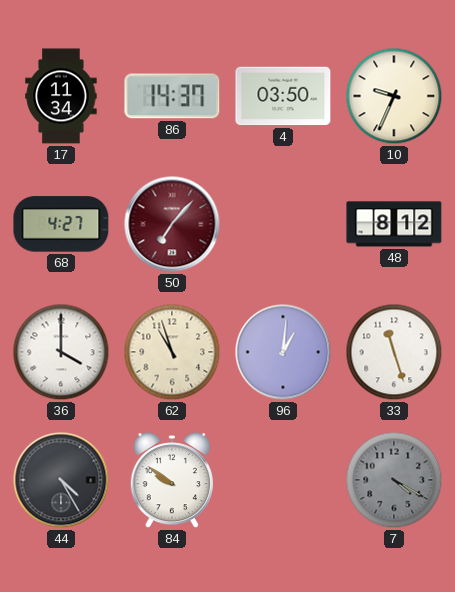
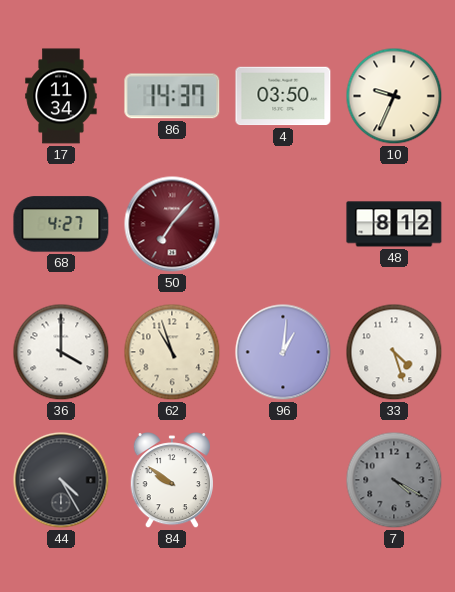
33: 11:27 -> 4:27
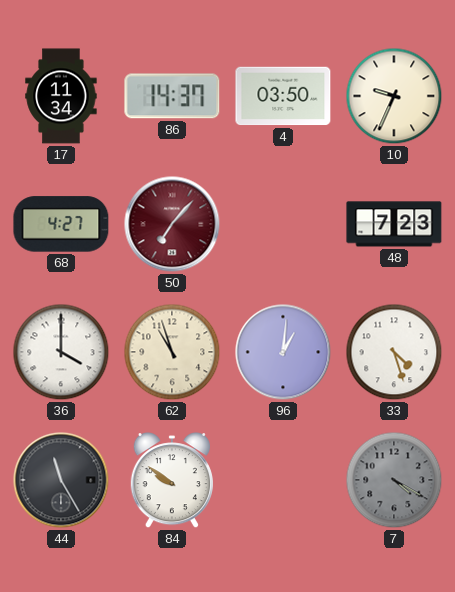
48: 8:12 -> 7:23
44: 4:25 -> 11:25
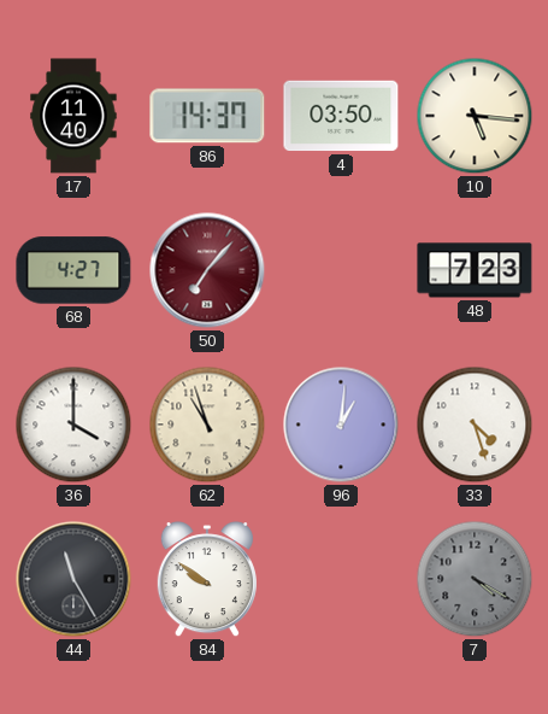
17: 11:34 -> 11:40
10: 9:34 -> 5:16
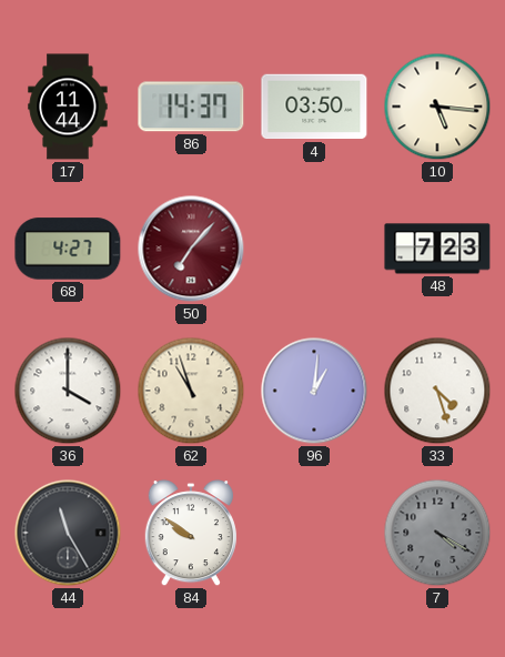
17: 11:40 -> 11:44
